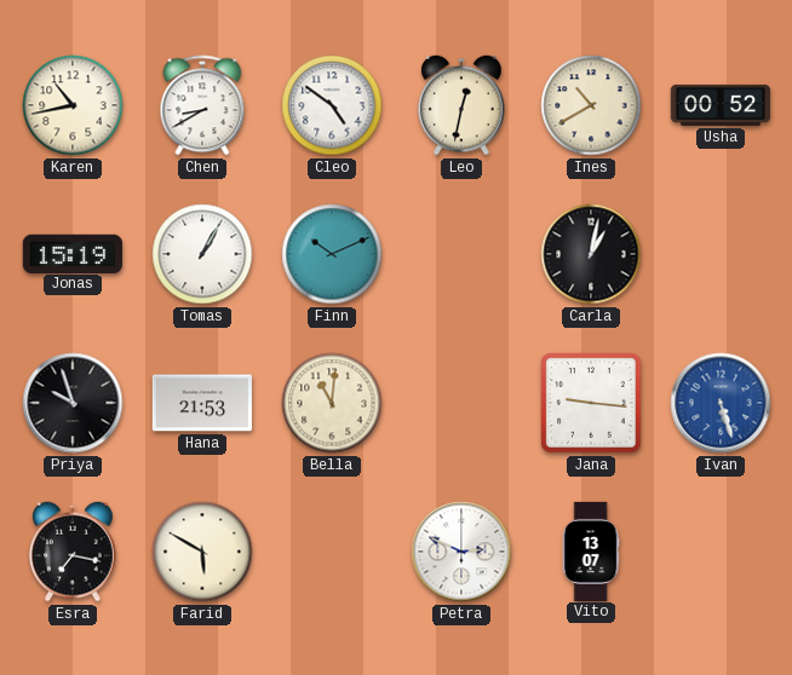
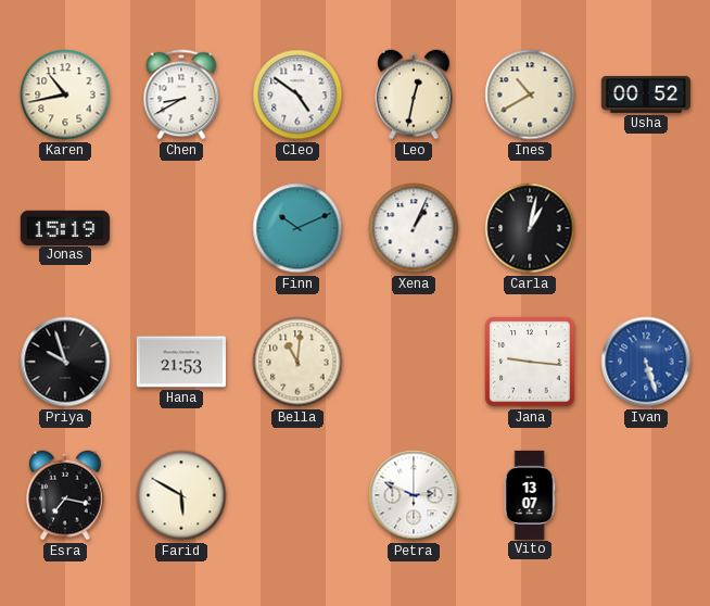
Tomas: 1:05 -> none
Xena: none -> 1:04
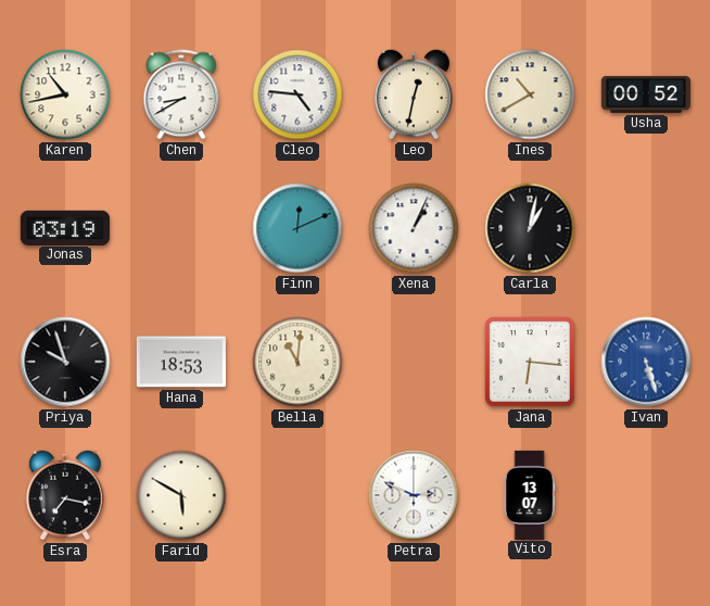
Cleo: 4:51 -> 4:46
Jonas: 15:19 -> 03:19
Finn: 10:11 -> 12:11
Hana: 21:53 -> 18:53
Jana: 9:16 -> 6:16
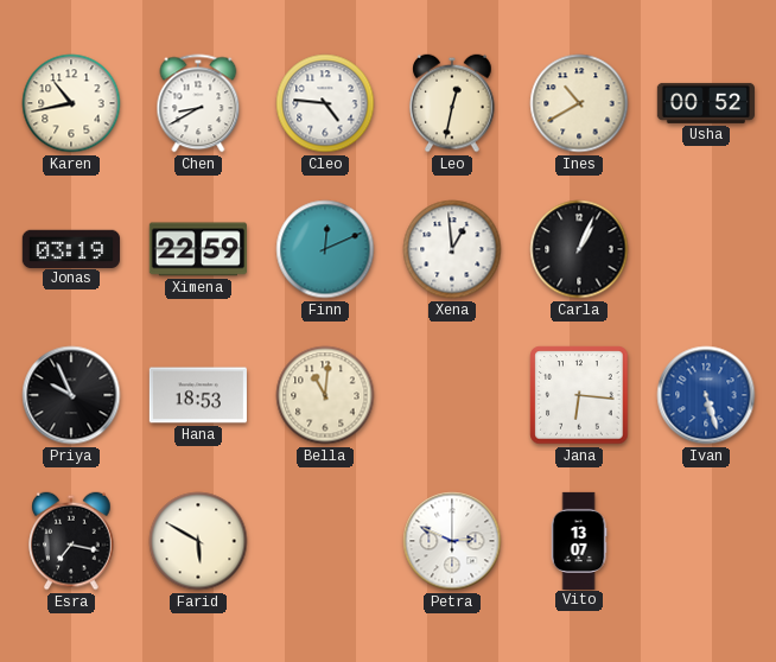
Ximena: none -> 22:59
Xena: 1:04 -> 12:59
Carla: 1:02 -> 1:04
Priya: 9:57 -> 9:56
